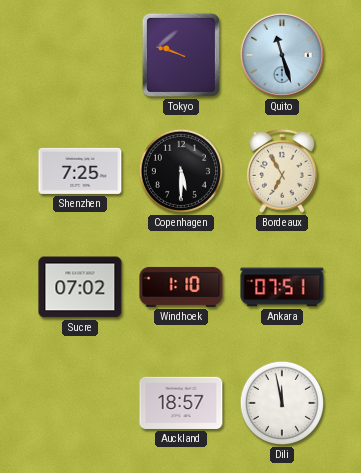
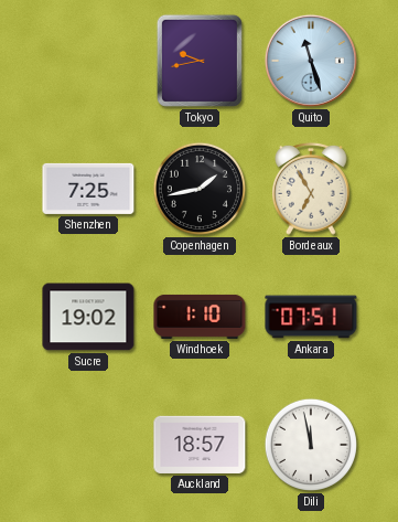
Tokyo: 9:48 -> 9:43
Copenhagen: 5:30 -> 1:43
Sucre: 07:02 -> 19:02
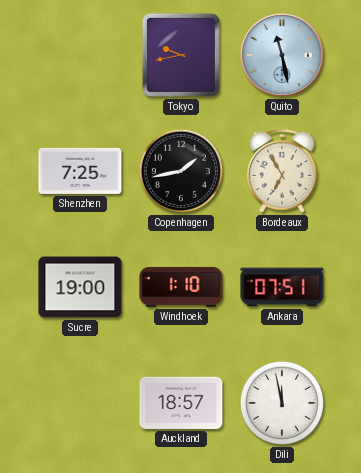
Quito: 11:27 -> 11:28
Sucre: 19:02 -> 19:00
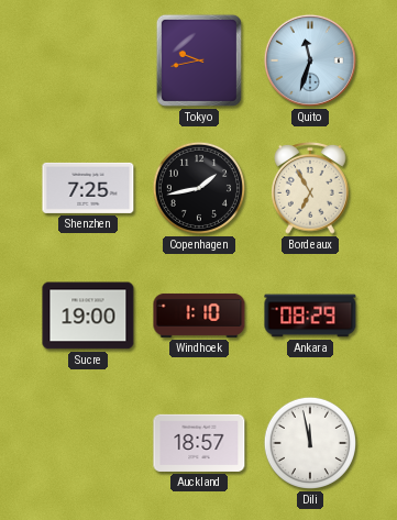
Quito: 11:28 -> 11:33
Ankara: 07:51 -> 08:29
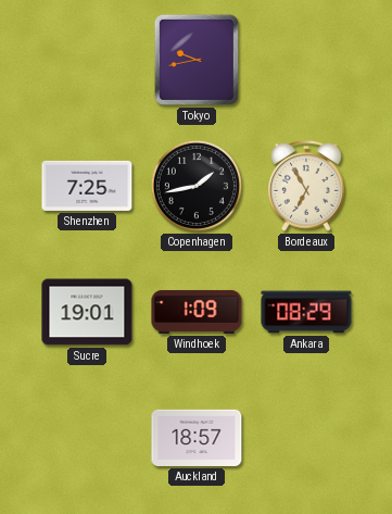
Quito: 11:33 -> none
Sucre: 19:00 -> 19:01
Windhoek: 1:10 -> 1:09
Dili: 11:58 -> none
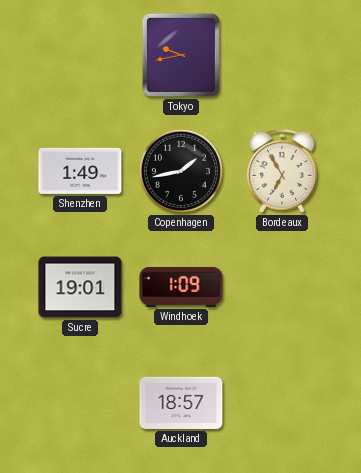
Shenzhen: 7:25 -> 1:49
Ankara: 08:29 -> none
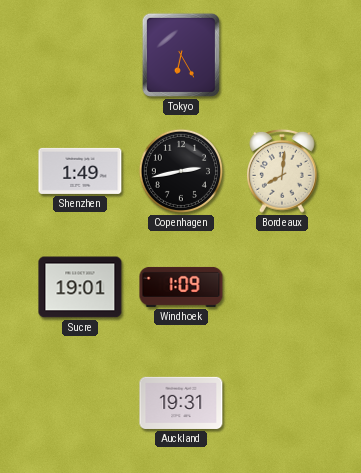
Tokyo: 9:43 -> 6:25
Copenhagen: 1:43 -> 2:43
Bordeaux: 6:55 -> 8:01
Auckland: 18:57 -> 19:31
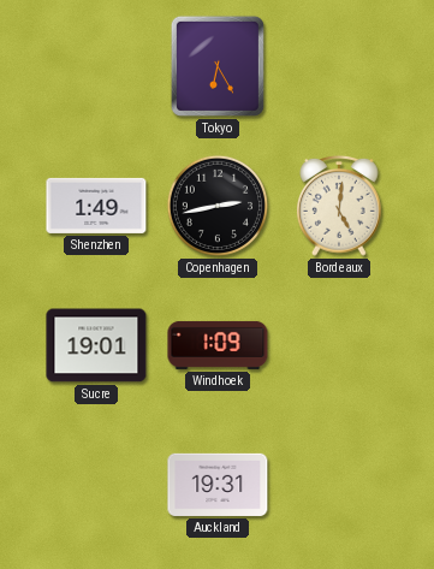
Bordeaux: 8:01 -> 5:01
